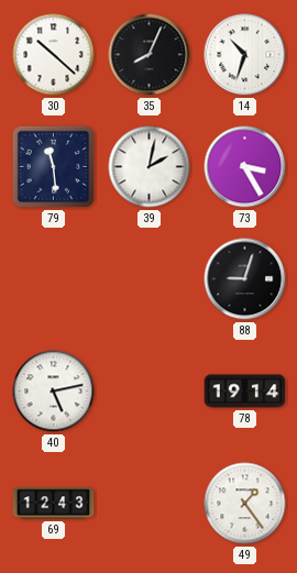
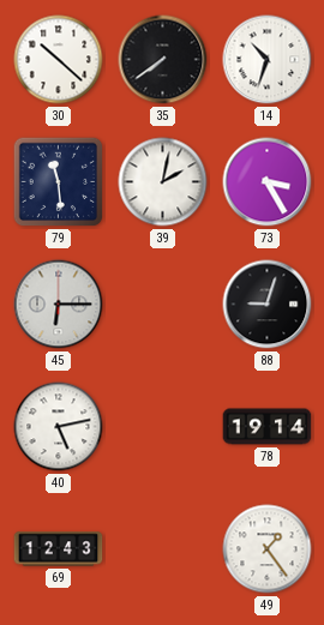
35: 8:04 -> 7:39
45: none -> 6:15
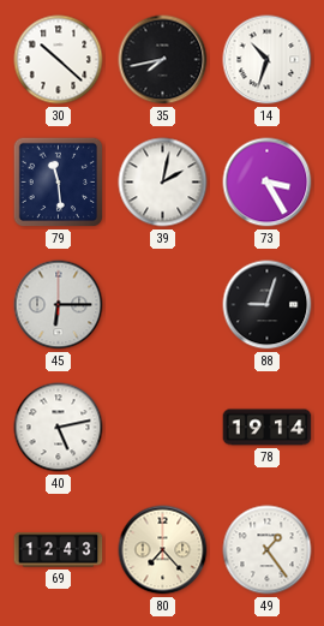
35: 7:39 -> 7:43
80: none -> 7:23
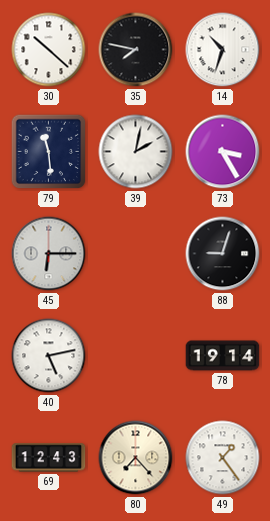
35: 7:43 -> 7:47
